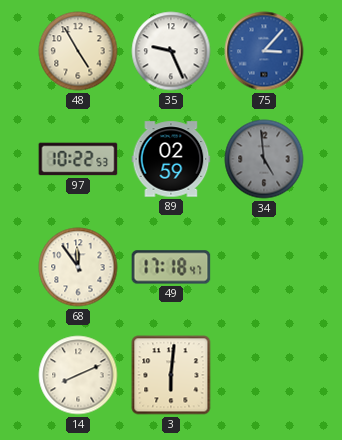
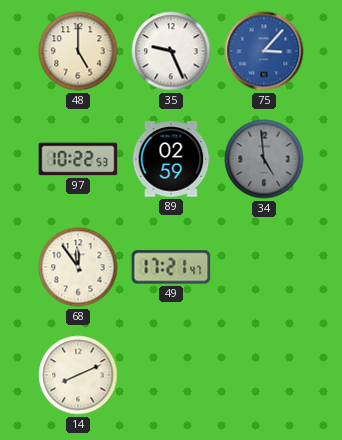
48: 4:55 -> 5:00
49: 17:18 -> 17:21
3: 6:01 -> none
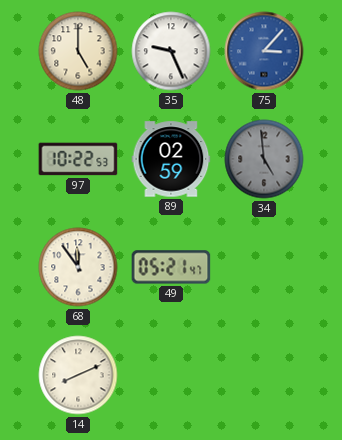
49: 17:21 -> 05:21
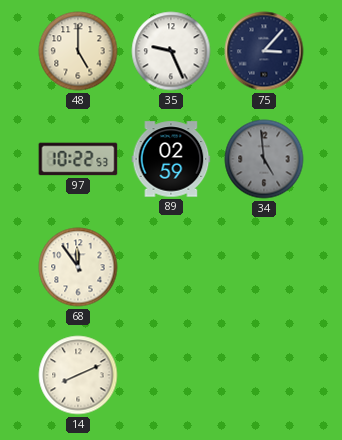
75 dial: blue -> navy
49: 05:21 -> none
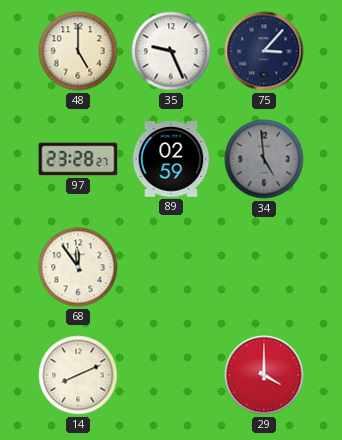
97: 10:22 -> 23:28
29: none -> 4:00
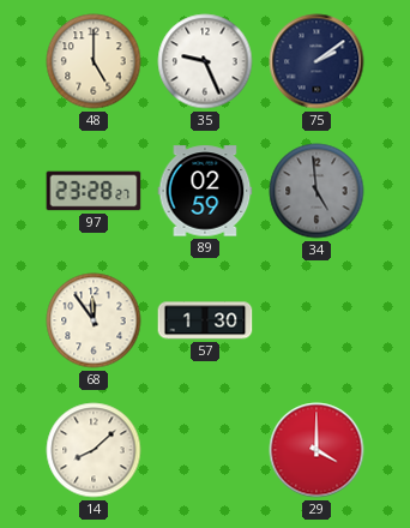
75: 3:07 -> 2:09
57: none -> 1:30
14: 8:11 -> 8:08
